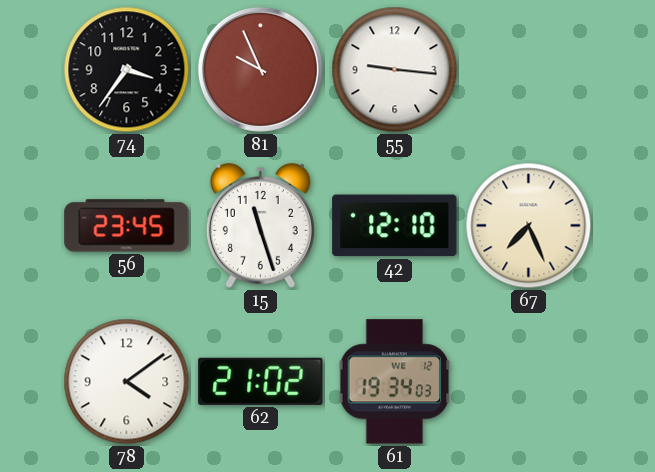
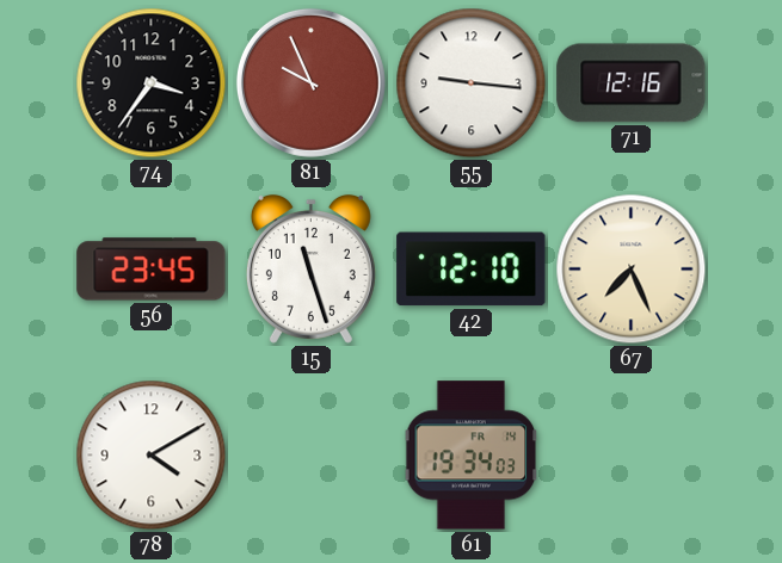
71: none -> 12:16
78: 4:09 -> 4:10
62: 21:02 -> none
61 date: WE 12 -> FR 14
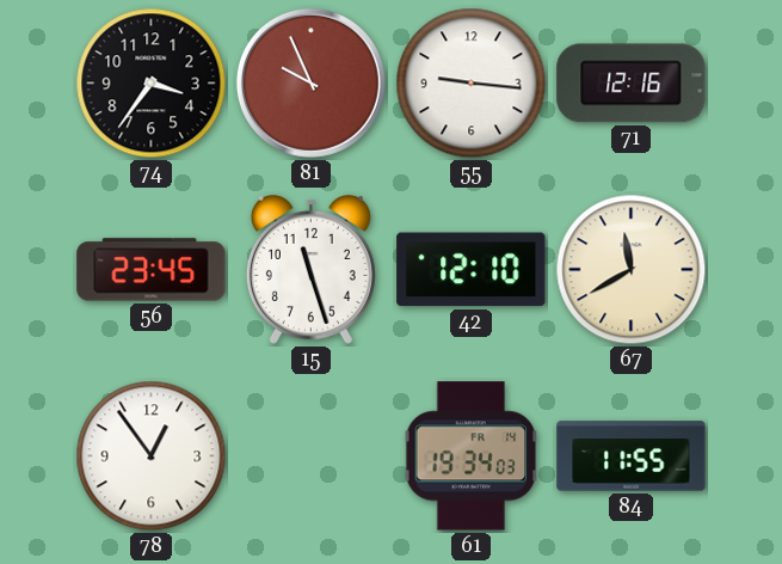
67: 7:26 -> 11:40
78: 4:10 -> 12:54
84: none -> 11:55
